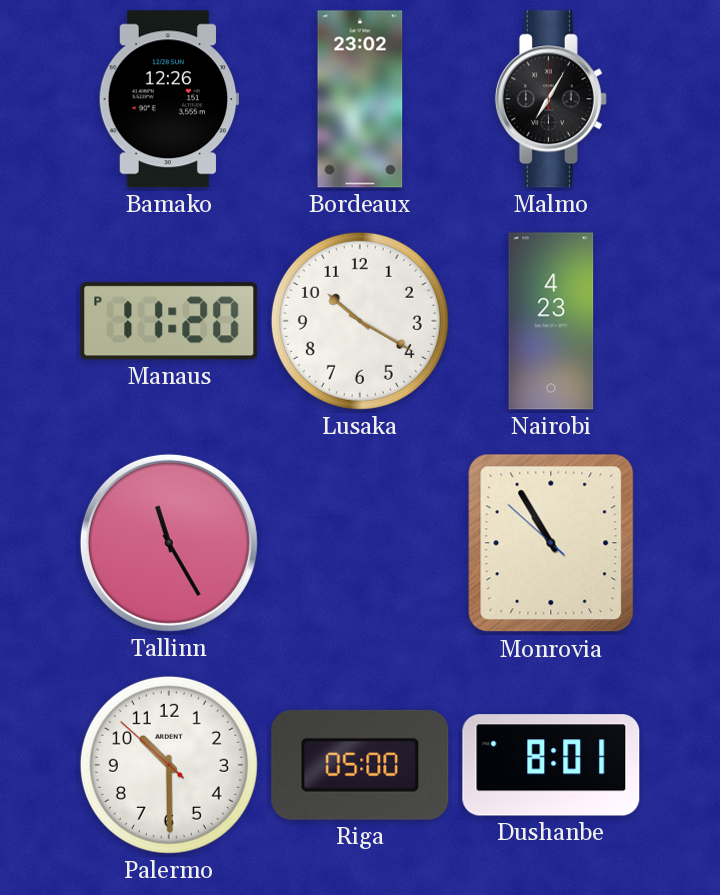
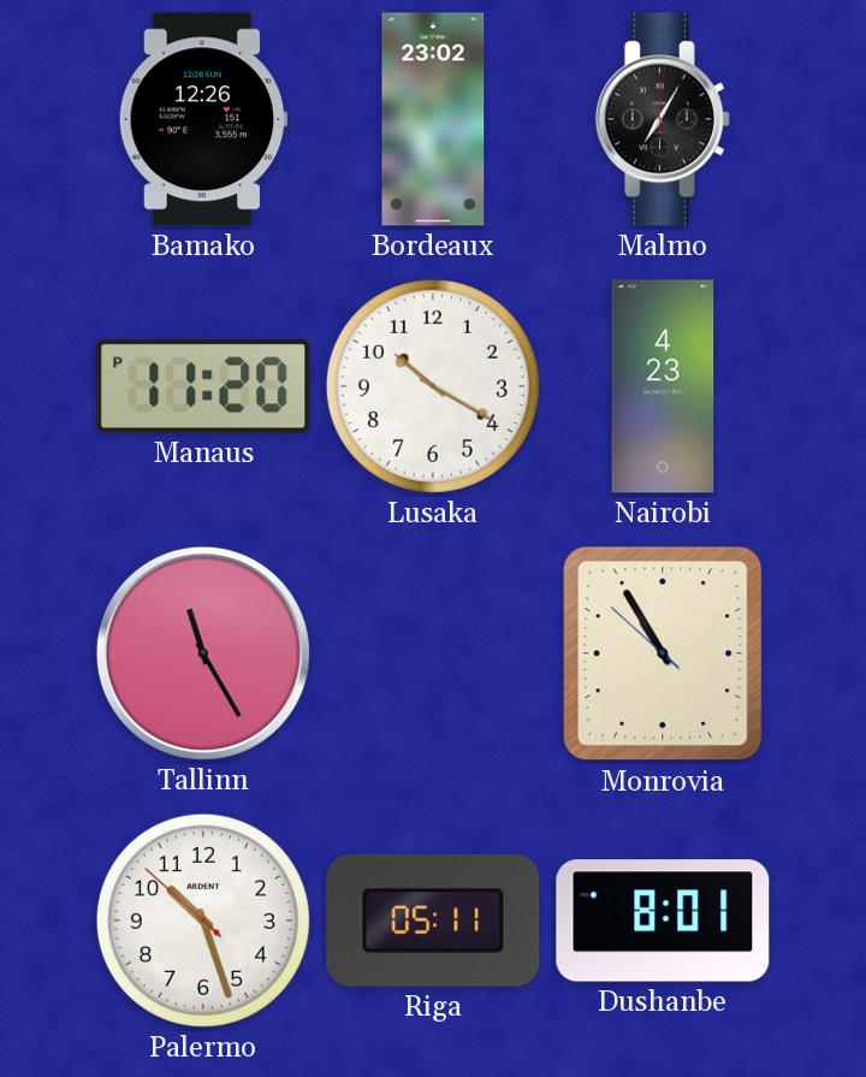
Palermo: 10:29 -> 10:26
Riga: 05:00 -> 05:11
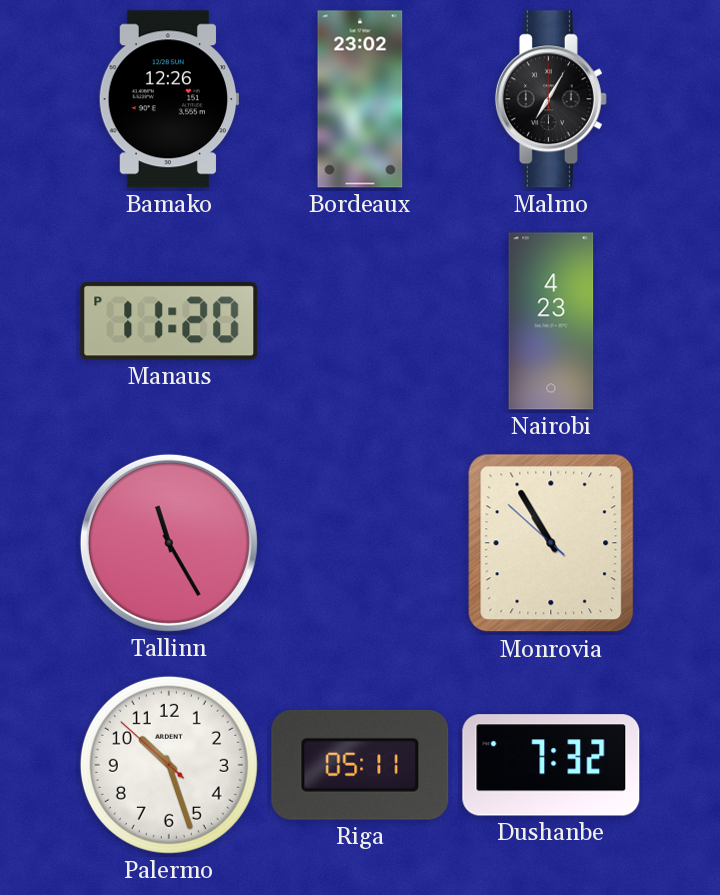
Lusaka: 10:20 -> none
Dushanbe: 8:01 -> 7:32
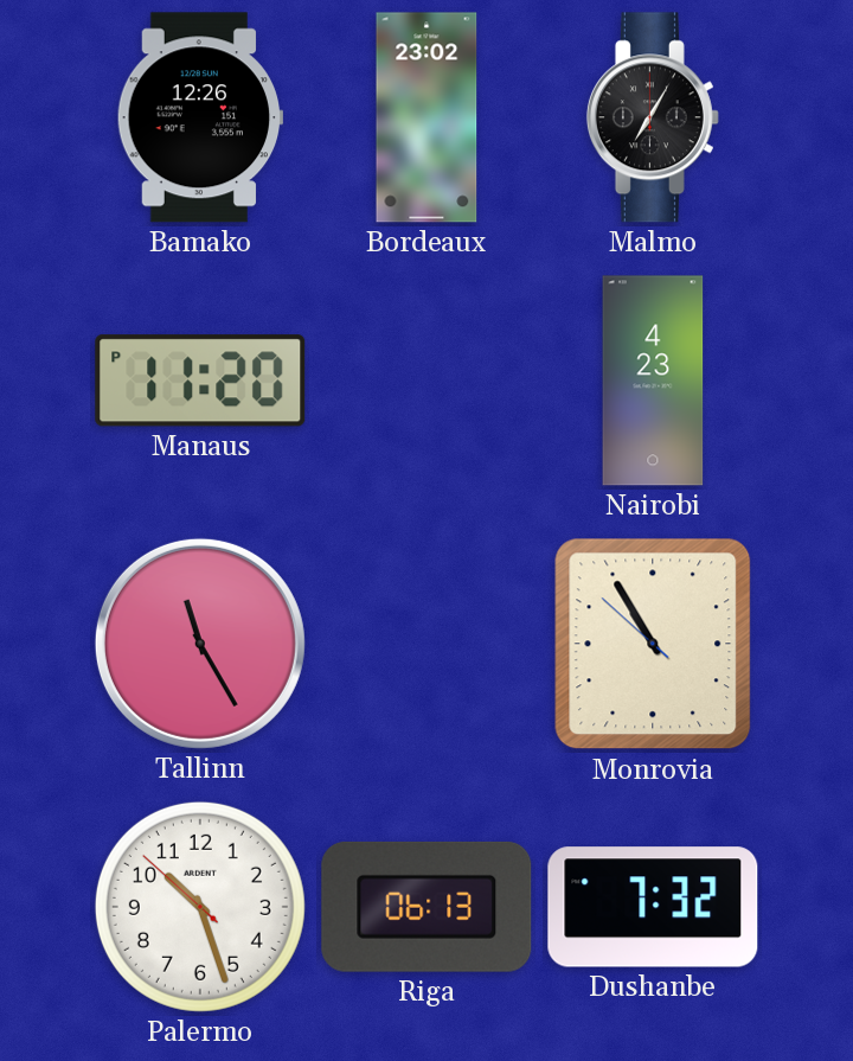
Riga: 05:11 -> 06:13
